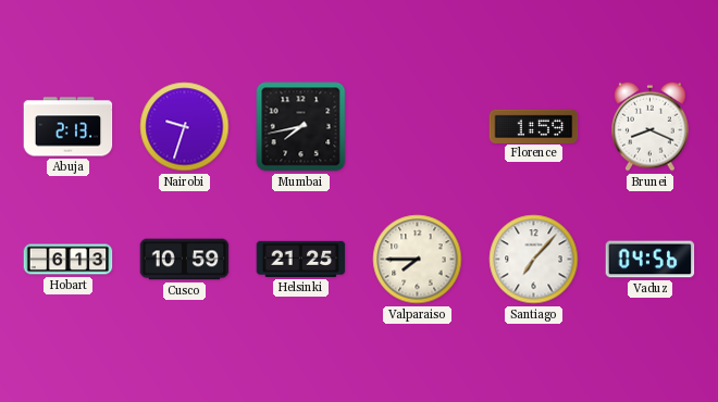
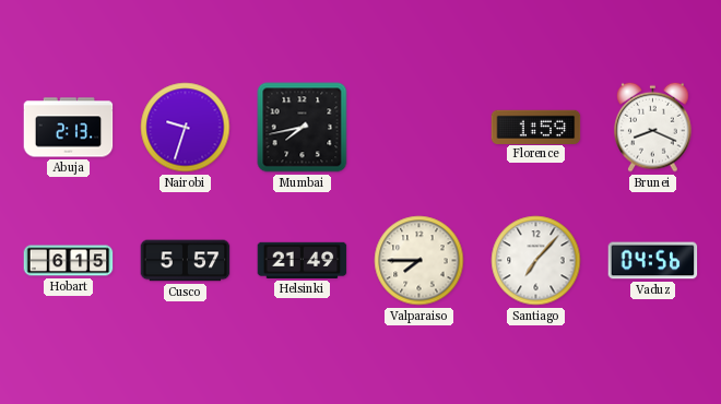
Hobart: 6:13 -> 6:15
Cusco: 10:59 -> 5:57
Helsinki: 21:25 -> 21:49
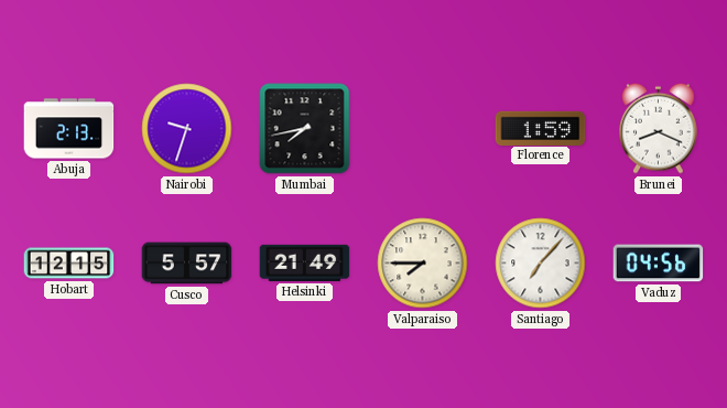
Hobart: 6:15 -> 12:15
